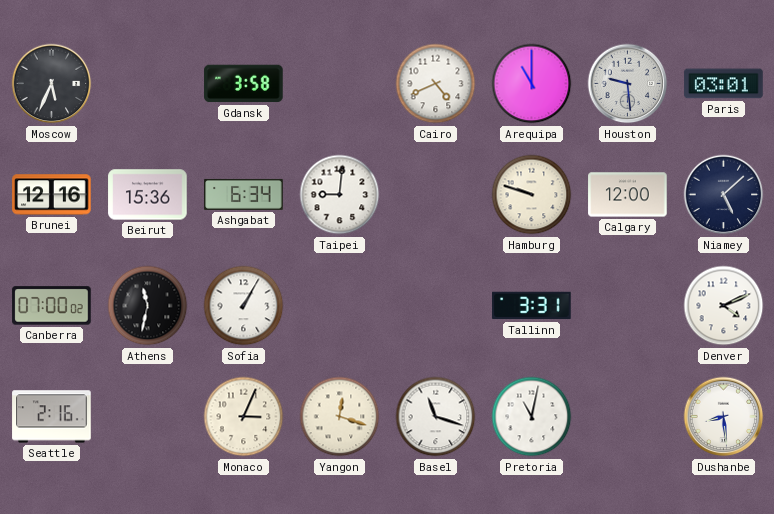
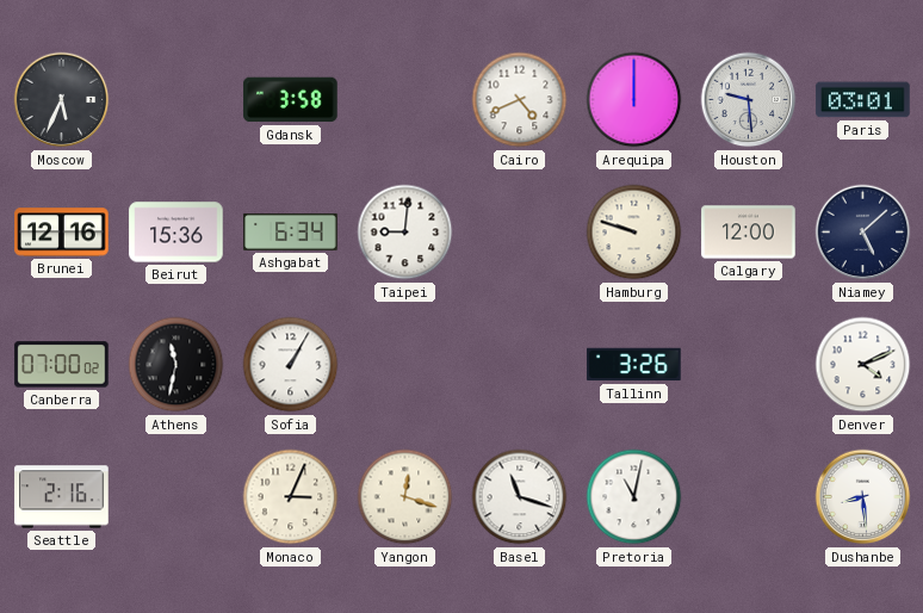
Arequipa: 11:00 -> 12:00
Tallinn: 3:31 -> 3:26
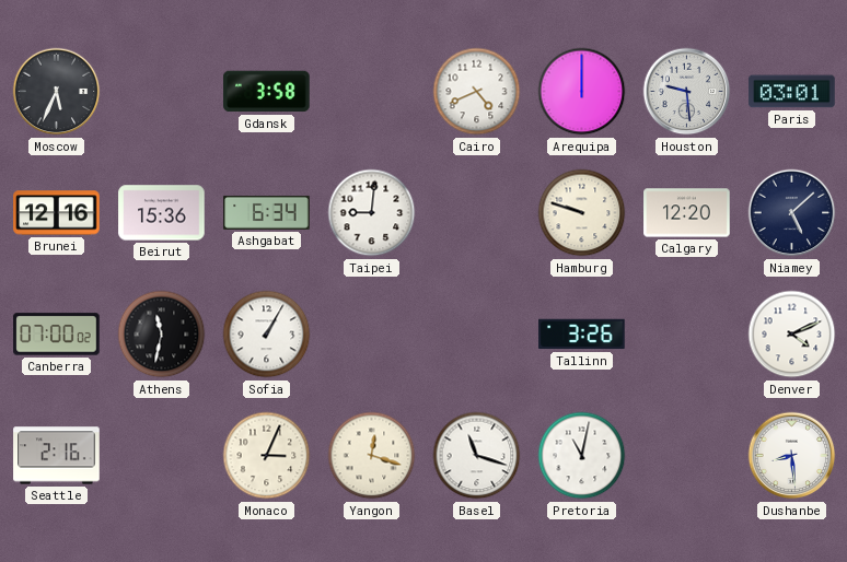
Calgary: 12:00 -> 12:20
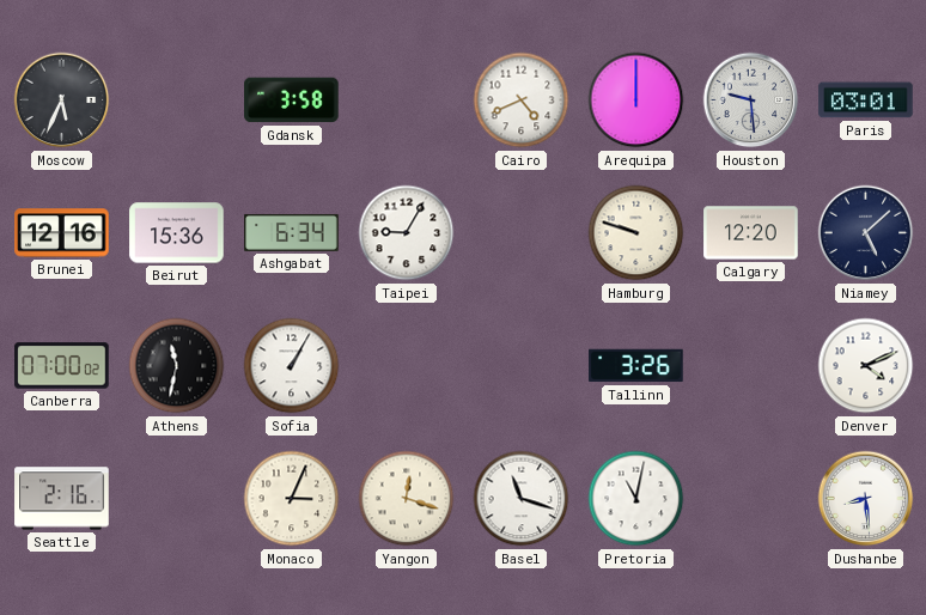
Taipei: 9:01 -> 9:05
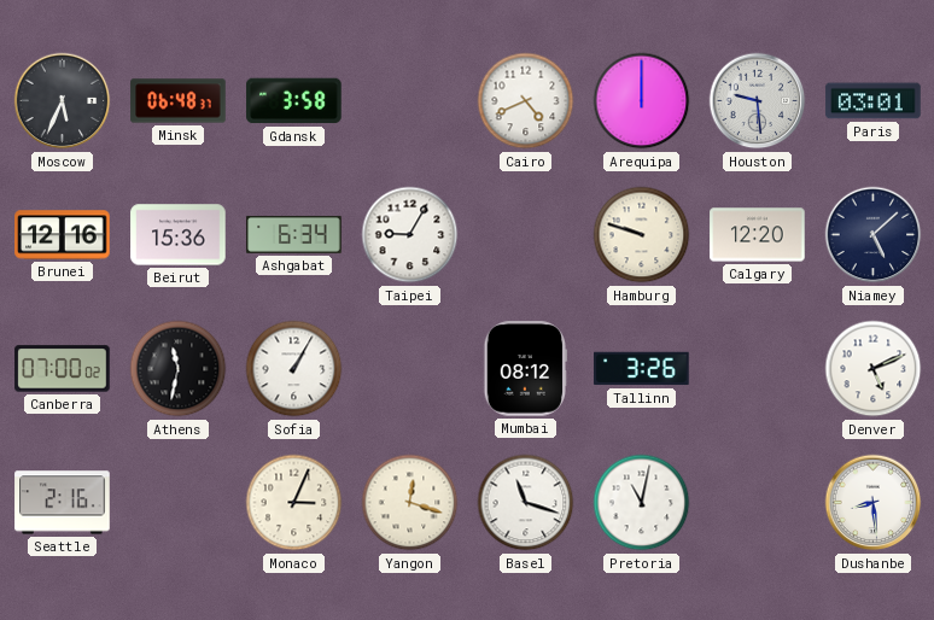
Minsk: none -> 06:48
Mumbai: none -> 08:12
Denver: 4:11 -> 5:11
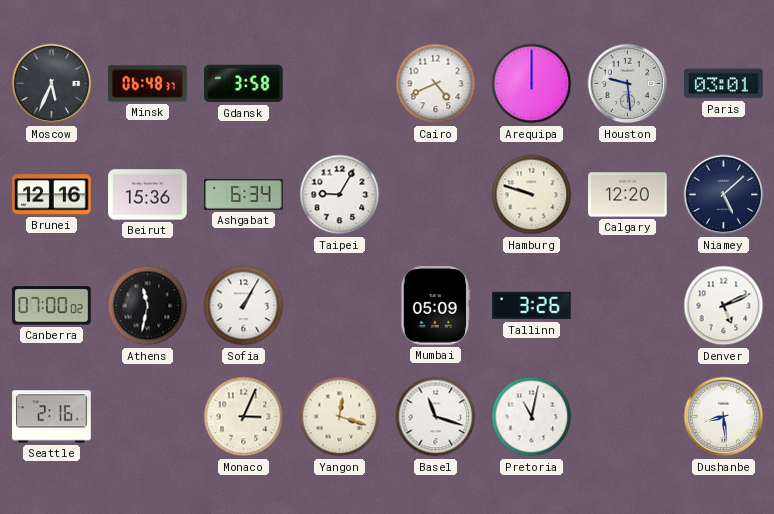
Mumbai: 08:12 -> 05:09
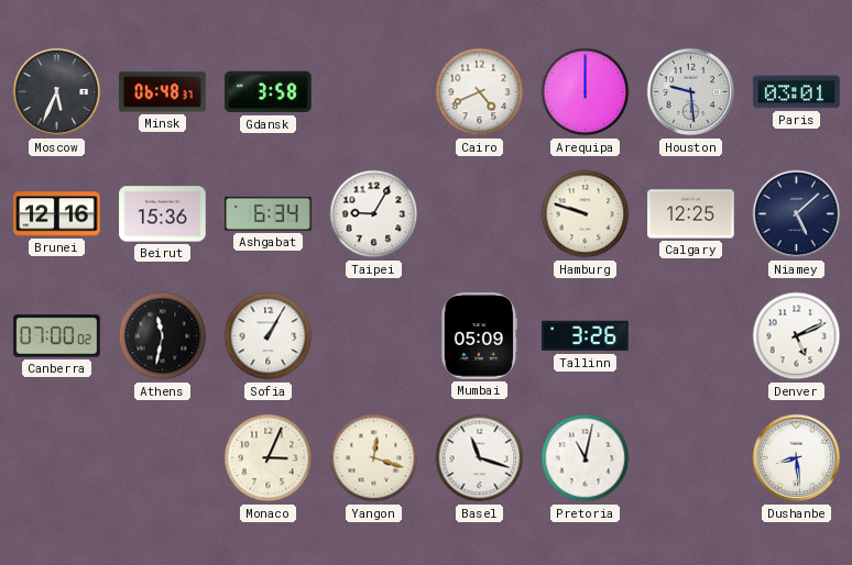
Calgary: 12:20 -> 12:25
Seattle: 2:16 -> none
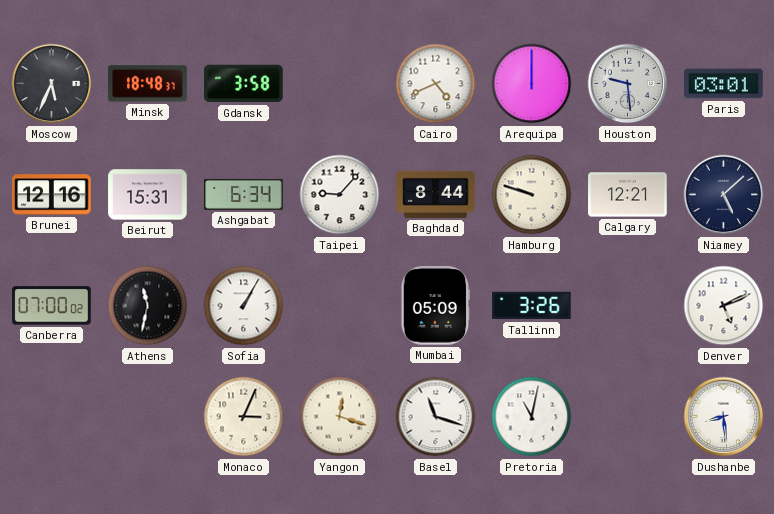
Minsk: 06:48 -> 18:48
Beirut: 15:36 -> 15:31
Taipei: 9:05 -> 9:07
Baghdad: none -> 8:44
Calgary: 12:25 -> 12:21
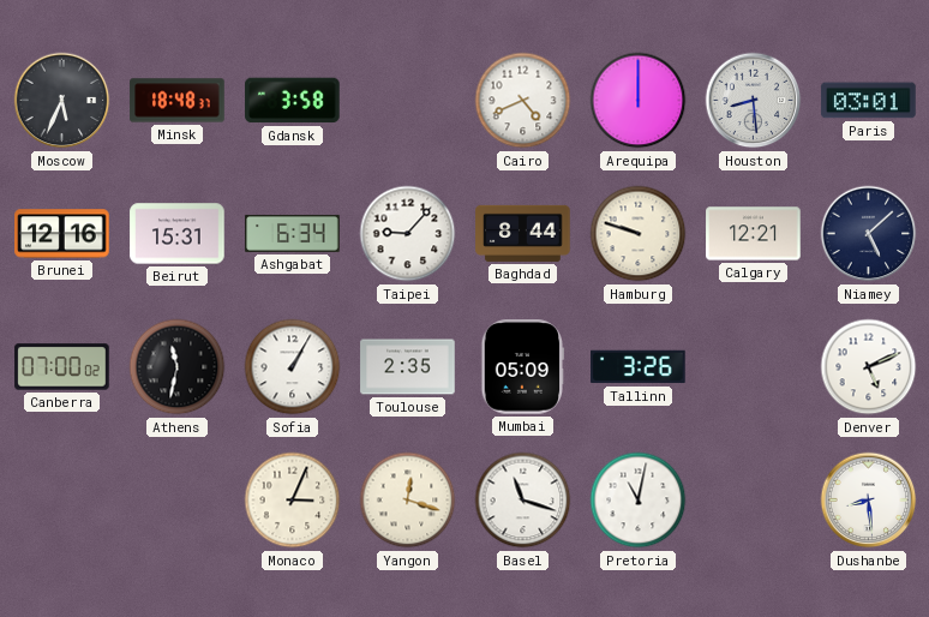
Houston: 9:29 -> 8:29
Toulouse: none -> 2:35
